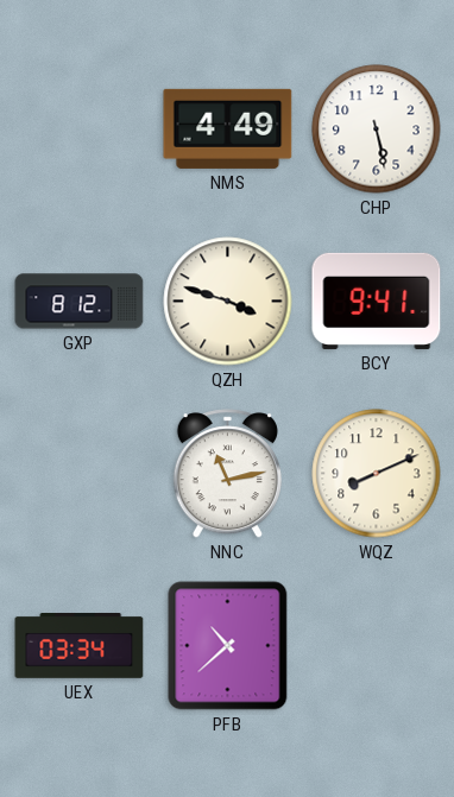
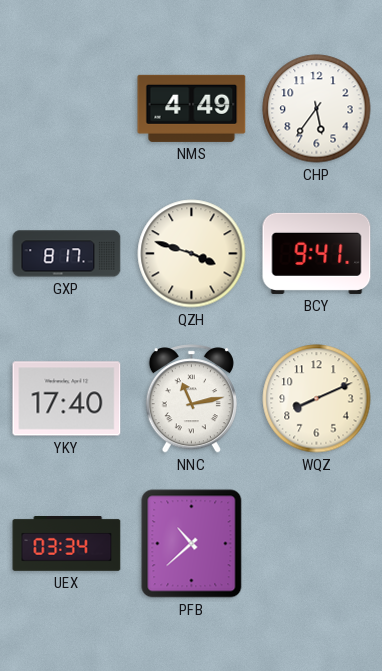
CHP: 5:28 -> 5:36
GXP: 8:12 -> 8:17
YKY: none -> 17:40
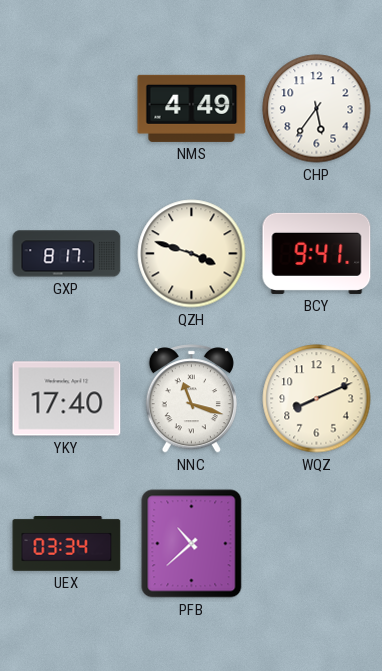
NNC: 11:13 -> 11:18
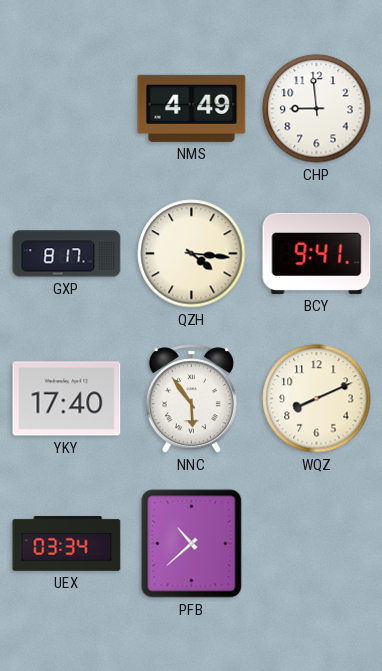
CHP: 5:36 -> 8:59
QZH: 3:48 -> 4:16
NNC: 11:18 -> 5:54
